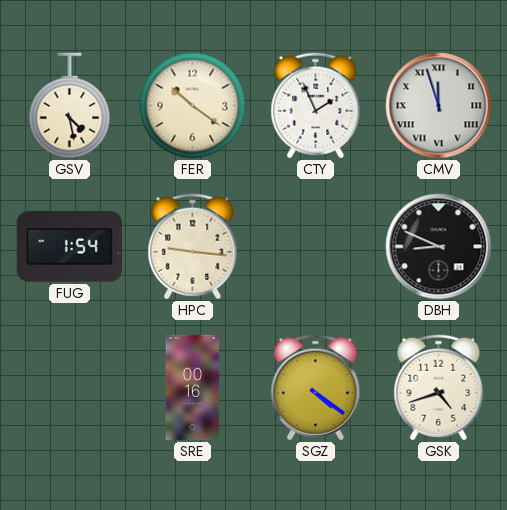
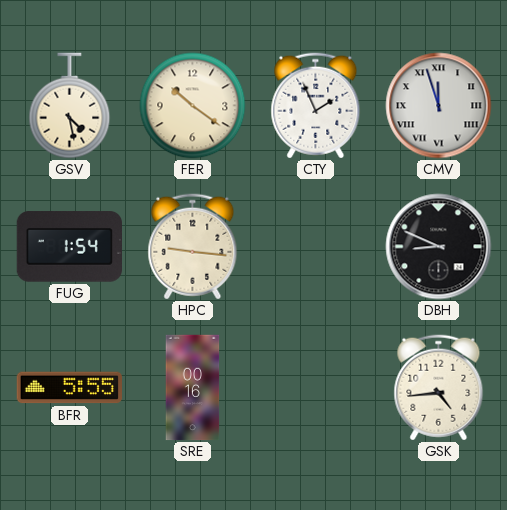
BFR: none -> 5:55
SGZ: 4:21 -> none
GSK: 4:42 -> 4:44
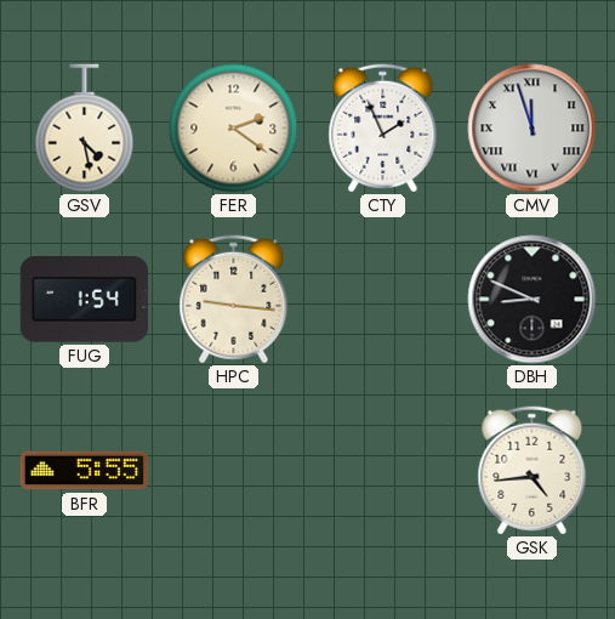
FER: 10:21 -> 2:21
SRE: 00:16 -> none
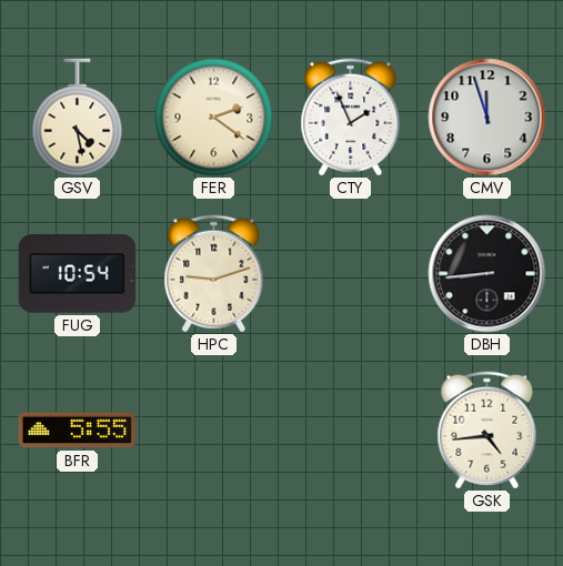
CMV numerals: Roman -> Arabic
FUG: 1:54 -> 10:54
HPC: 9:16 -> 9:12
DBH: 8:49 -> 8:44
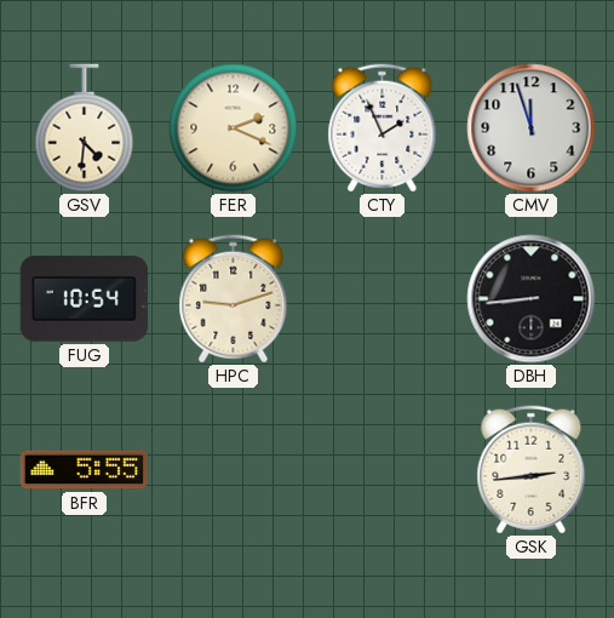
GSV: 4:28 -> 4:31
FER: 2:21 -> 2:19
GSK: 4:44 -> 2:44
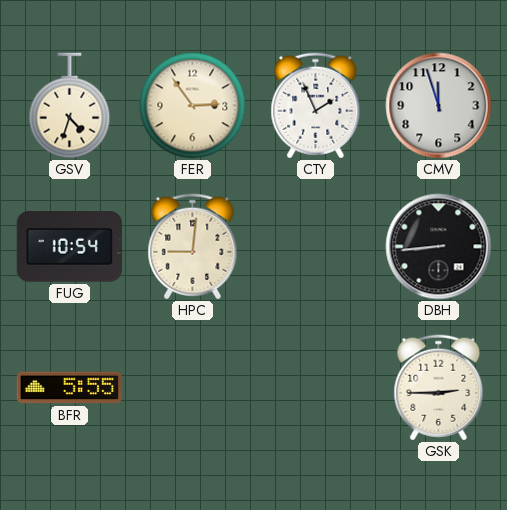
GSV: 4:31 -> 4:33
FER: 2:19 -> 2:54
HPC: 9:12 -> 9:01
GSK: 2:44 -> 2:45
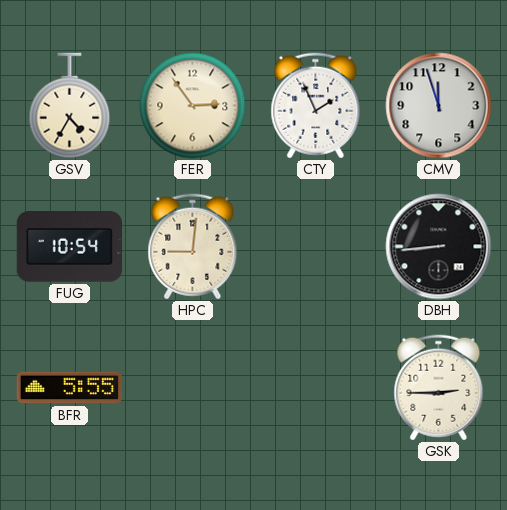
GSV: 4:33 -> 4:35
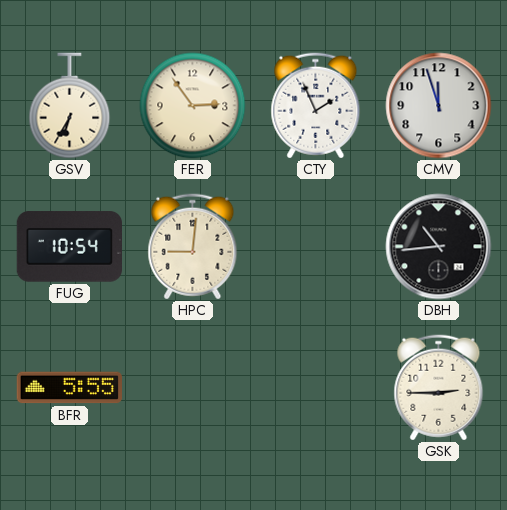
GSV: 4:35 -> 6:35
DBH: 8:44 -> 10:44
